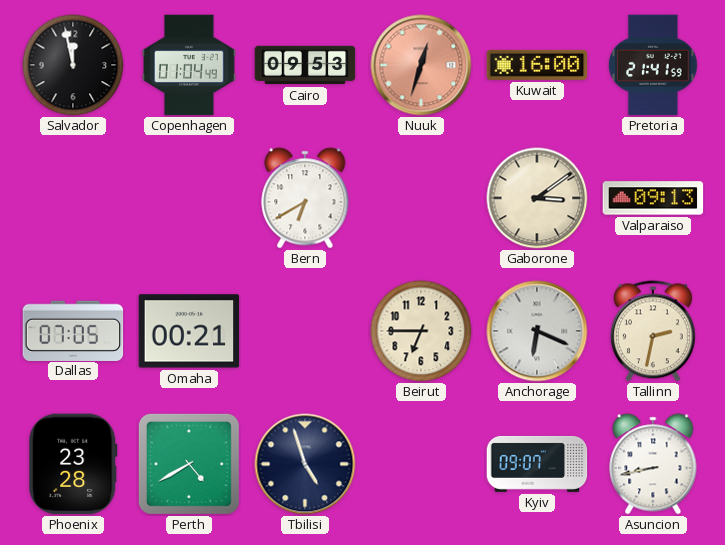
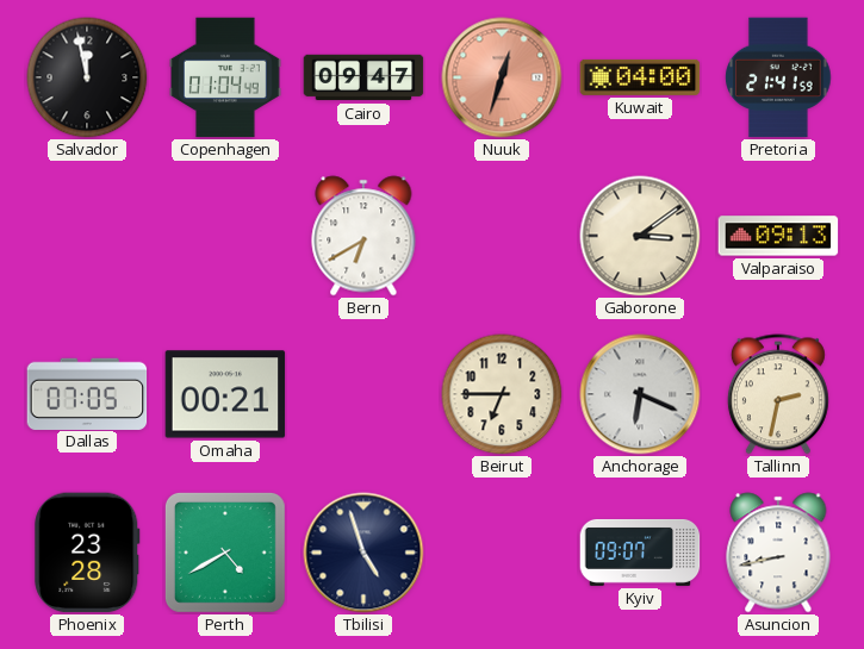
Cairo: 09:53 -> 09:47
Kuwait: 16:00 -> 04:00
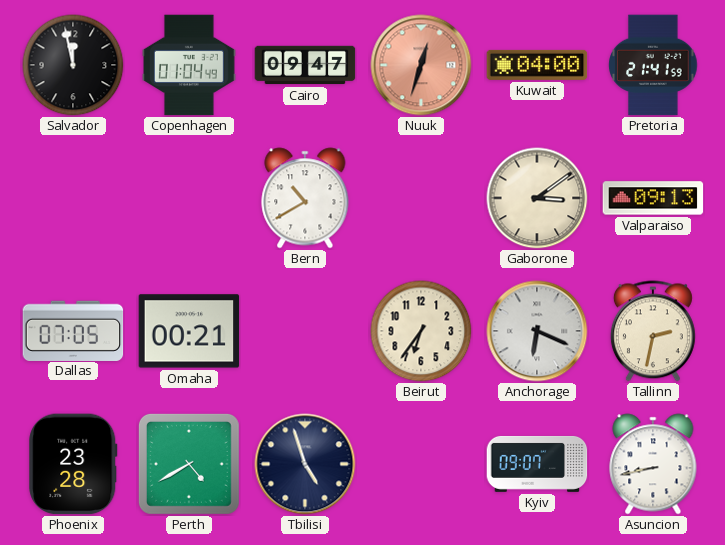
Bern: 6:40 -> 10:40
Beirut: 6:45 -> 6:36
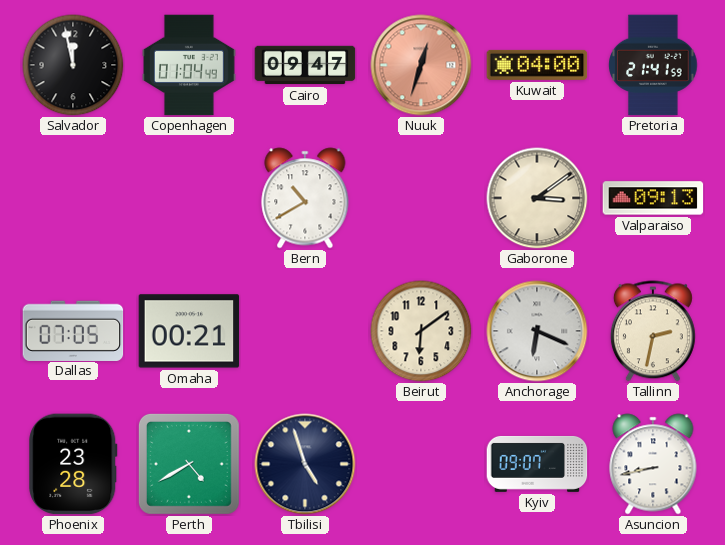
Beirut: 6:36 -> 6:09
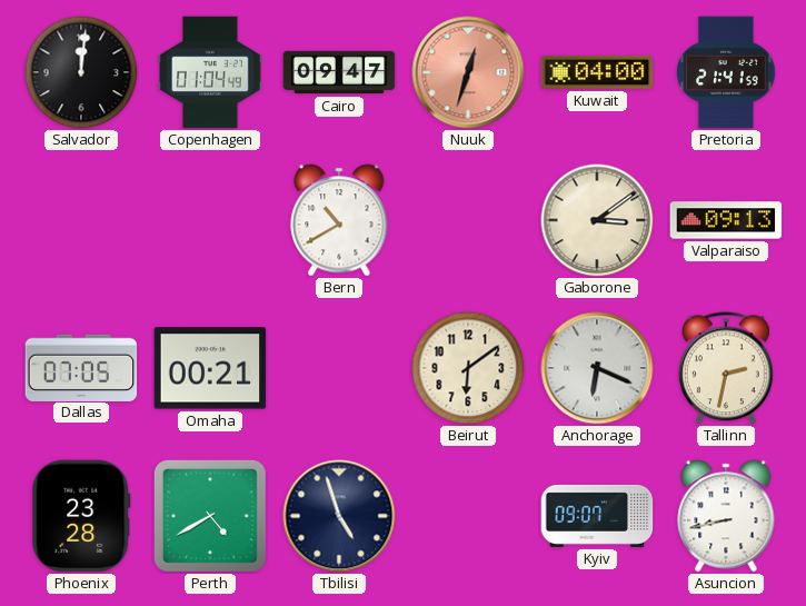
Salvador: 11:58 -> 12:01
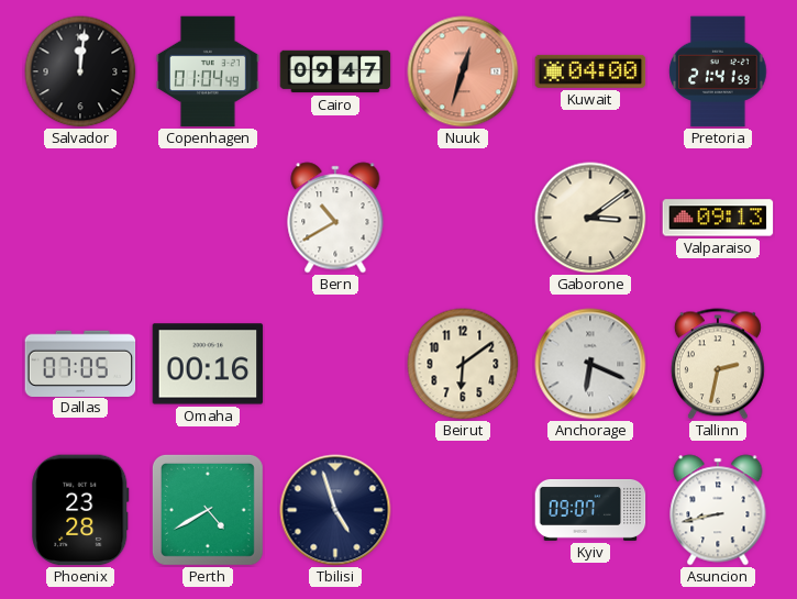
Omaha: 00:21 -> 00:16
